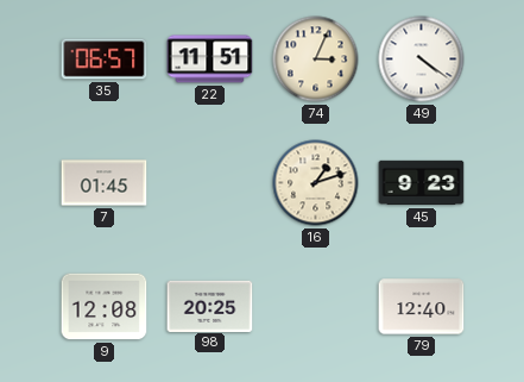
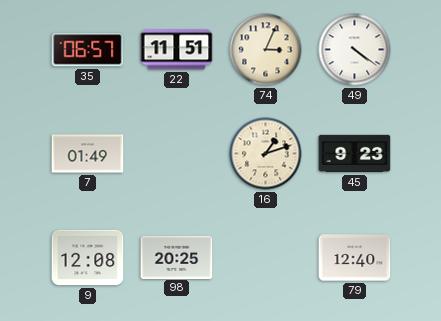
7: 01:45 -> 01:49
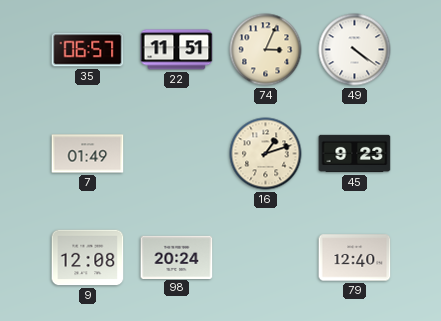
98: 20:25 -> 20:24
